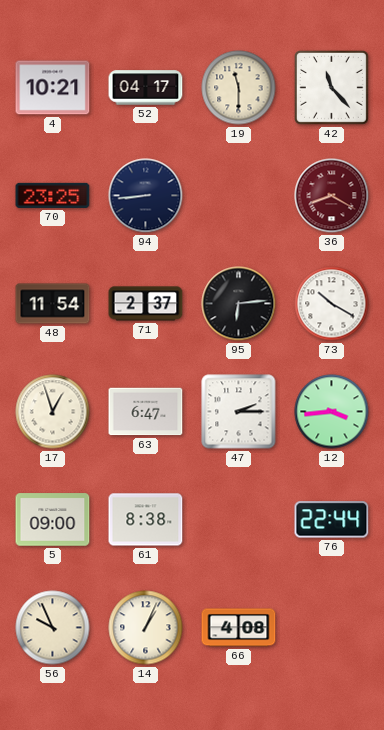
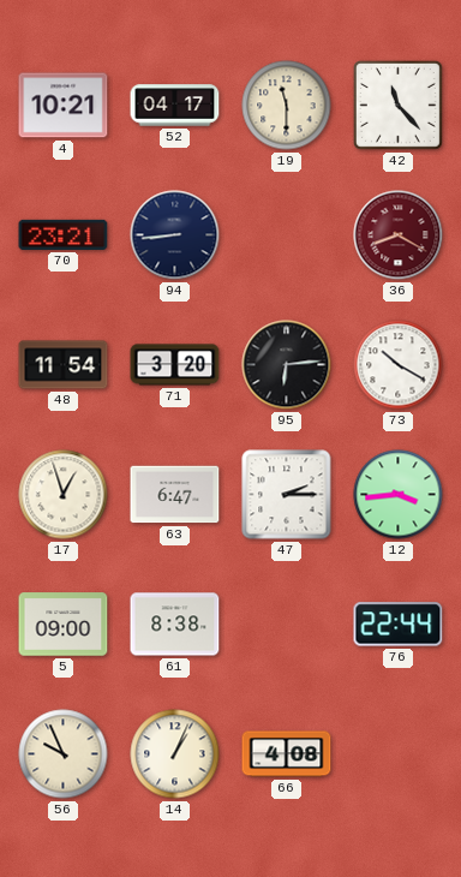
70: 23:25 -> 23:21
71: 2:37 -> 3:20
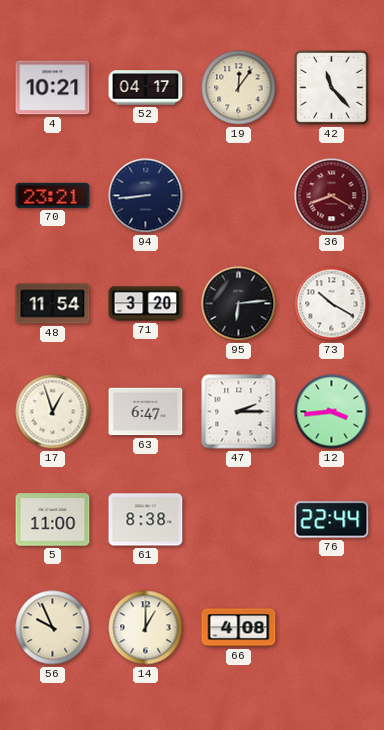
19: 11:30 -> 12:06
5: 09:00 -> 11:00
14: 1:04 -> 1:00
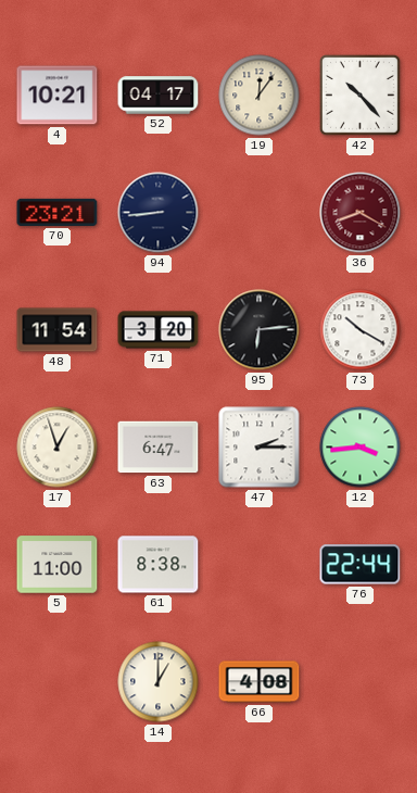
42: 11:23 -> 10:23
56: 9:56 -> none
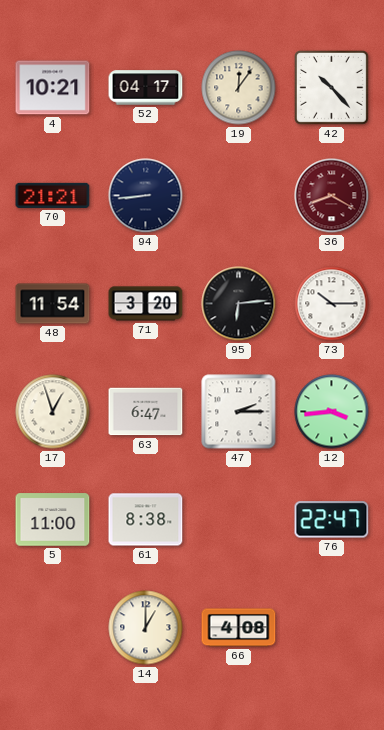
70: 23:21 -> 21:21
73: 10:20 -> 10:15
76: 22:44 -> 22:47
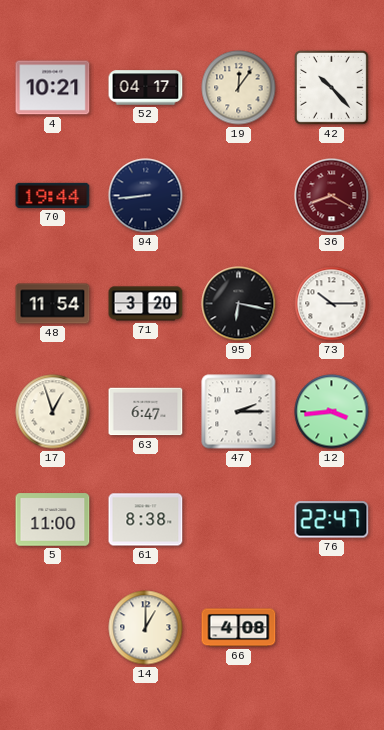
70: 21:21 -> 19:44
95: 6:14 -> 6:17
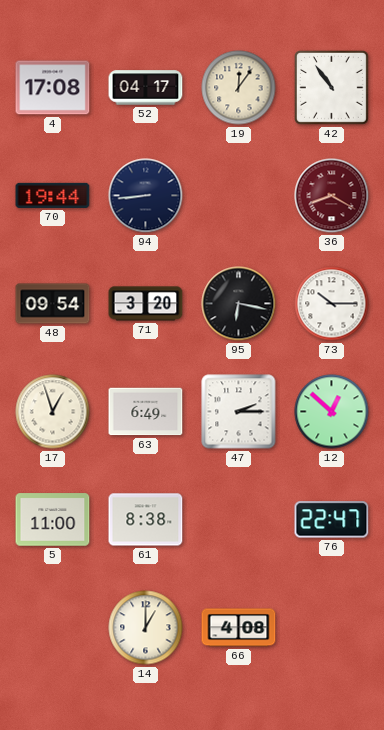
4: 10:21 -> 17:08
42: 10:23 -> 10:54
48: 11:54 -> 09:54
63: 6:47 -> 6:49
12: 3:44 -> 12:52
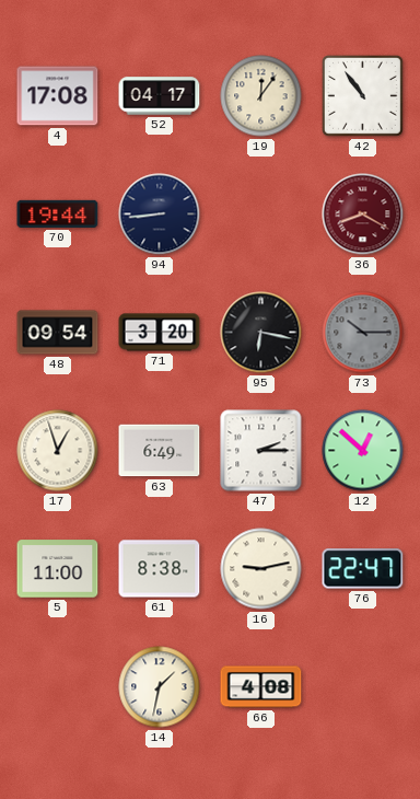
73 dial: white -> grey
16: none -> 9:13
14: 1:00 -> 1:32
